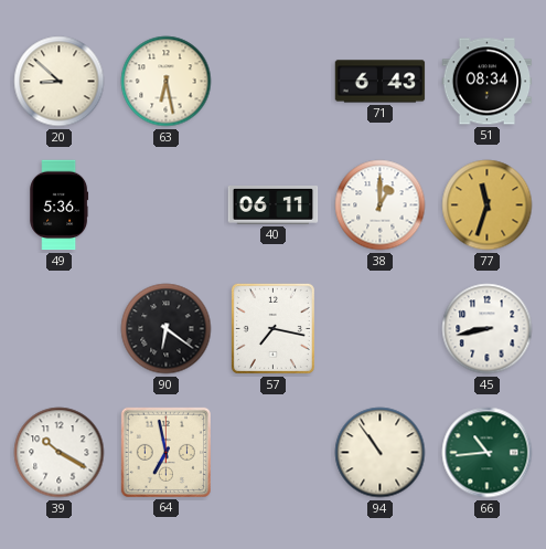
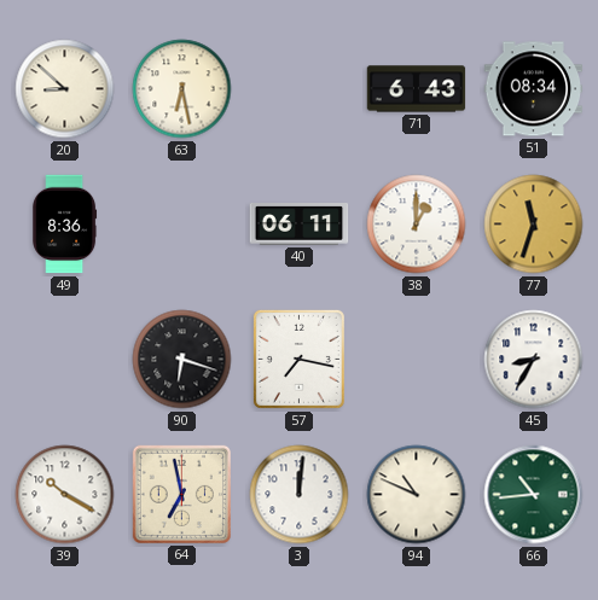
49: 5:36 -> 8:36
90: 6:21 -> 6:18
45: 8:43 -> 8:35
3: none -> 12:01
94: 10:54 -> 10:49
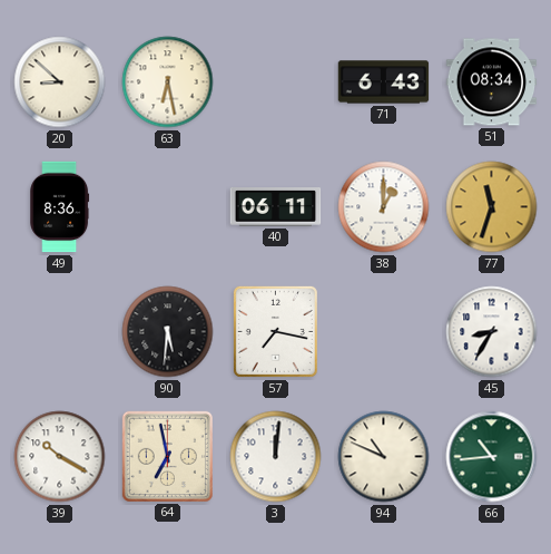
90: 6:18 -> 5:31
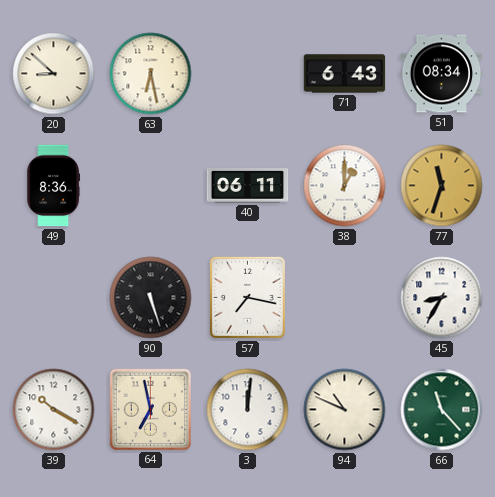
90: 5:31 -> 5:27
66: 10:44 -> 11:23
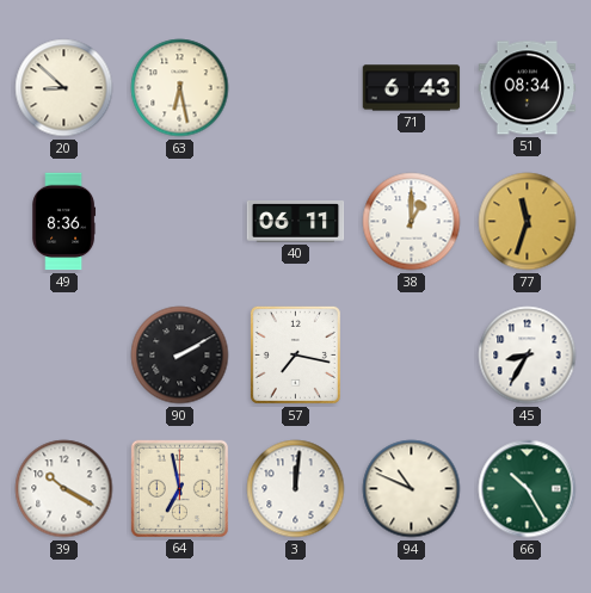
90: 5:27 -> 2:10
66: 11:23 -> 10:25
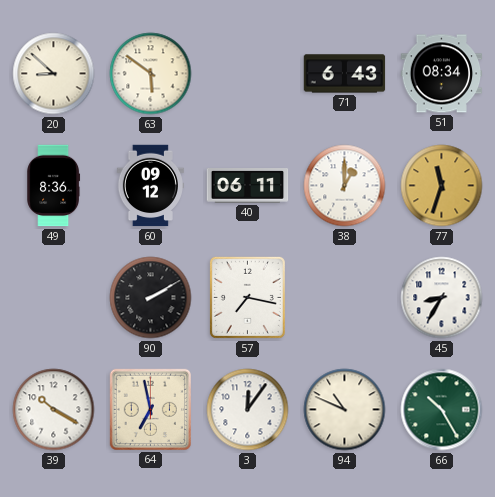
63: 6:28 -> 5:51
60: none -> 09:12
3: 12:01 -> 12:06
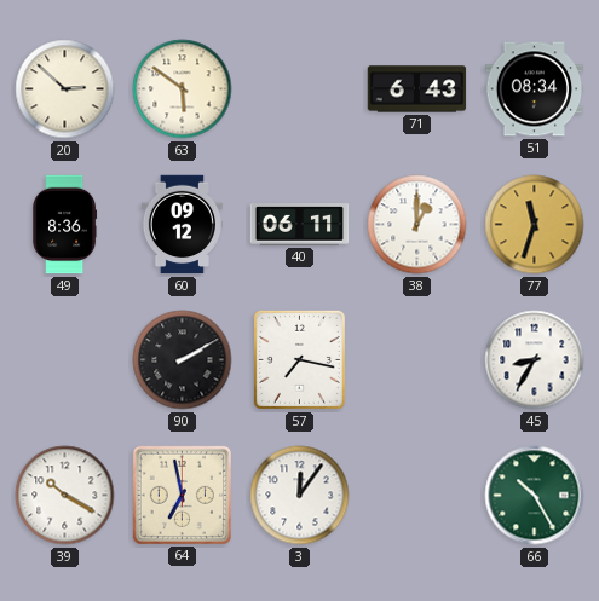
20: 8:52 -> 2:52
94: 10:49 -> none
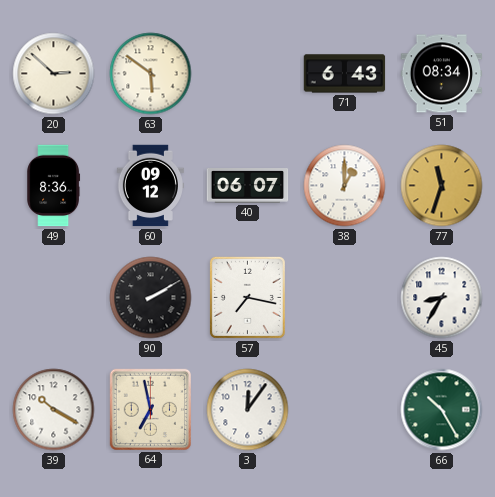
40: 06:11 -> 06:07
